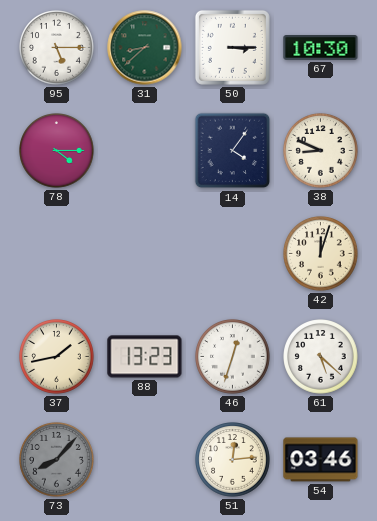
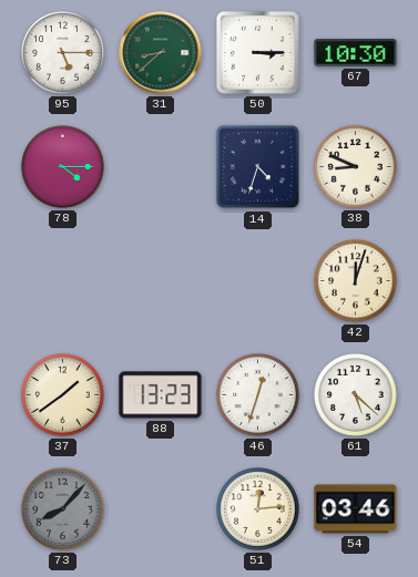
14: 4:06 -> 4:33
37: 1:43 -> 1:39
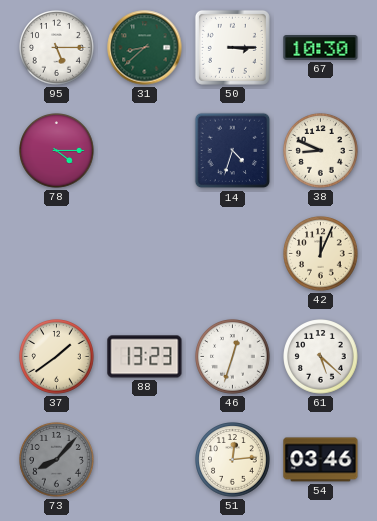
42: 12:03 -> 12:04
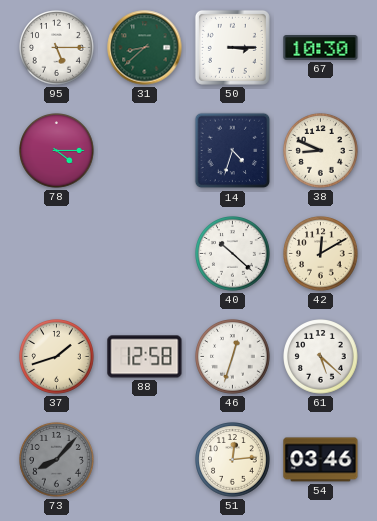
40: none -> 10:22
42: 12:04 -> 12:10
37: 1:39 -> 1:42
88: 13:23 -> 12:58
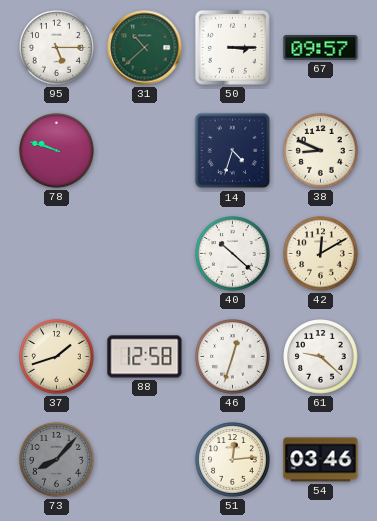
31: 8:38 -> 10:38
67: 10:30 -> 09:57
78: 4:15 -> 9:48
61: 5:22 -> 9:22
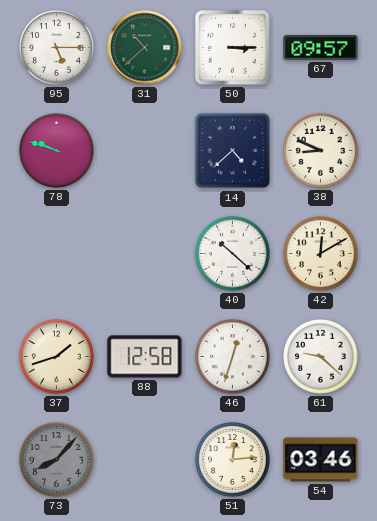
14: 4:33 -> 4:38
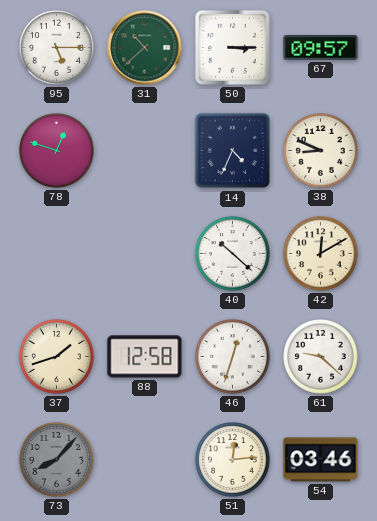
78: 9:48 -> 12:48
14: 4:38 -> 4:34
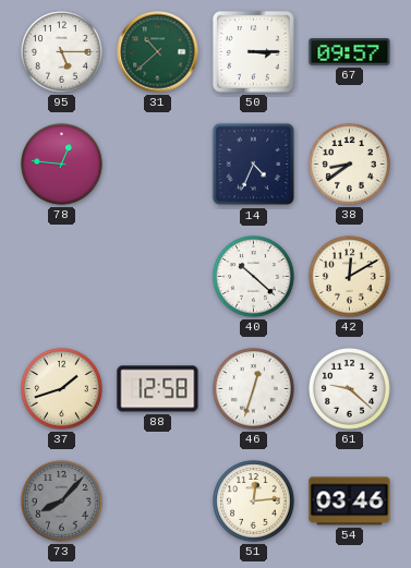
78: 12:48 -> 12:46
38: 8:49 -> 8:39
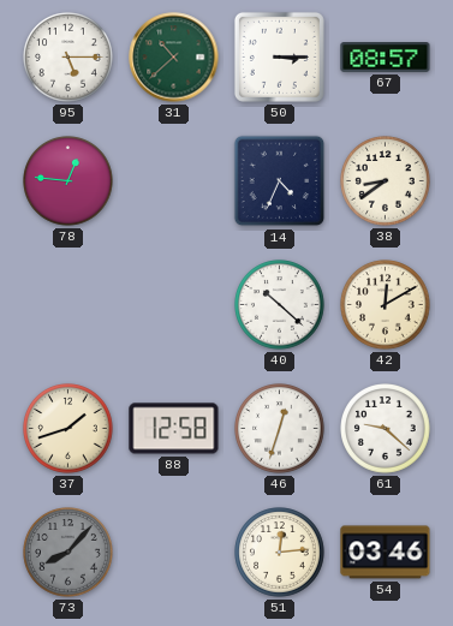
67: 09:57 -> 08:57
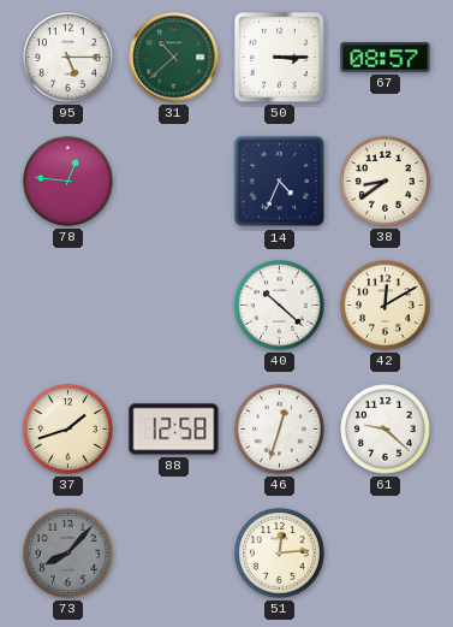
54: 03:46 -> none
